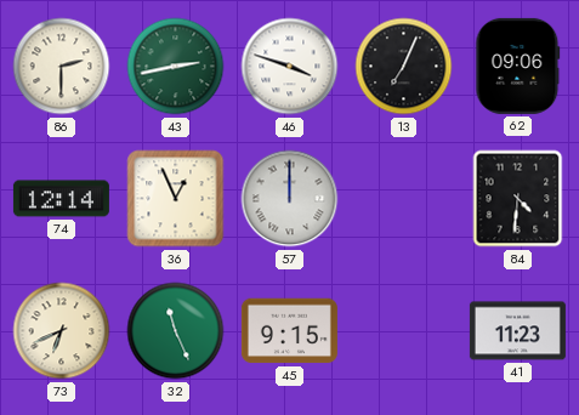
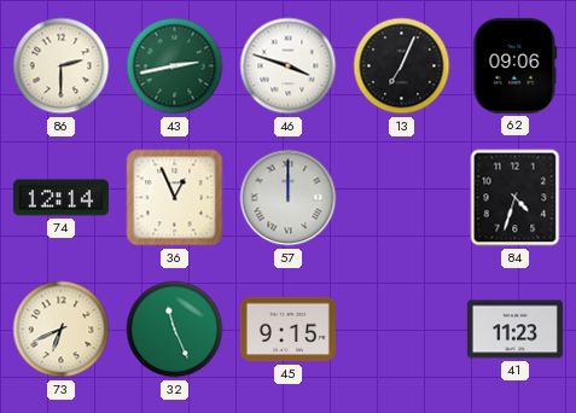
84: 4:31 -> 4:33
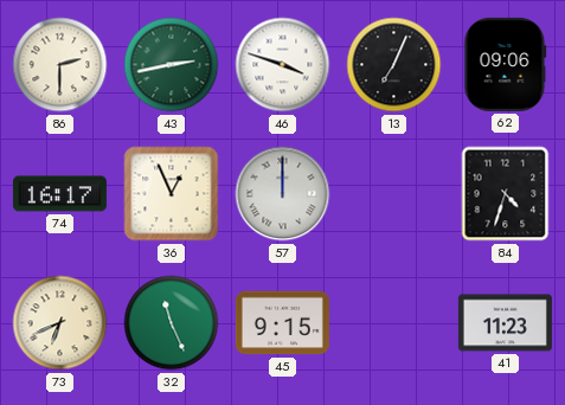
74: 12:14 -> 16:17
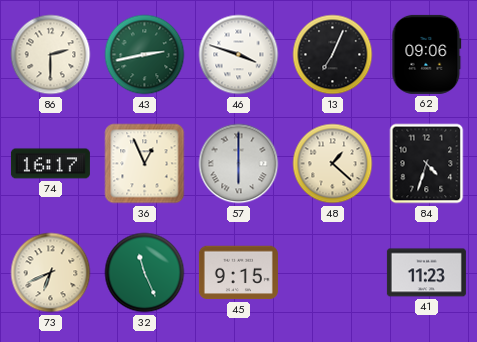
57: 12:00 -> 6:00
48: none -> 1:22
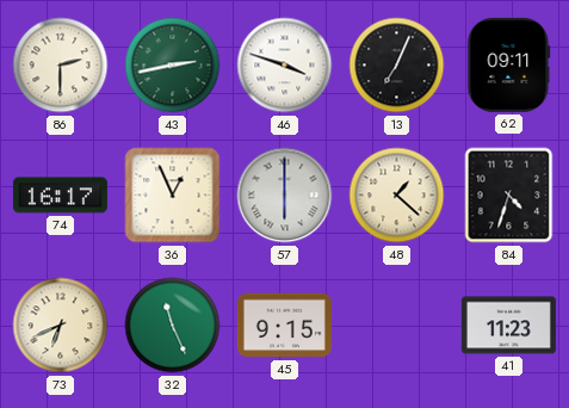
62: 09:06 -> 09:11
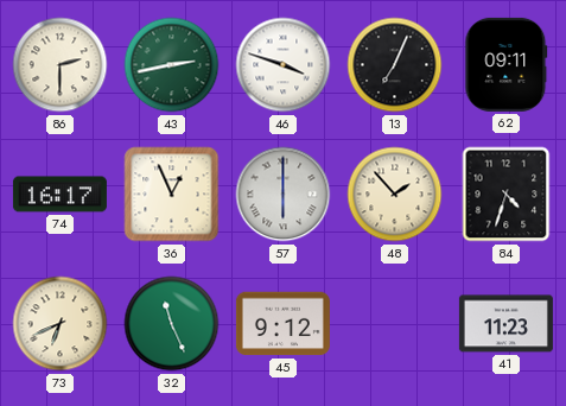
48: 1:22 -> 1:53
45: 9:15 -> 9:12
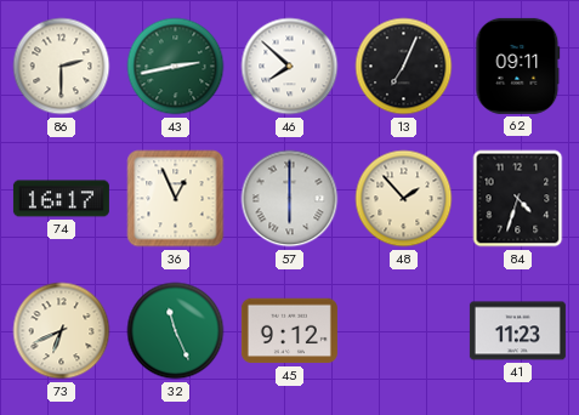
46: 3:48 -> 7:52
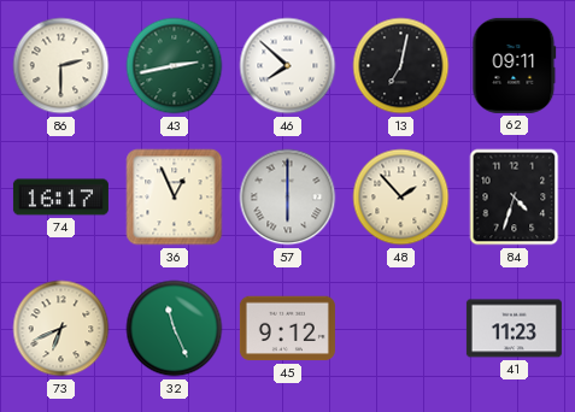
13: 7:04 -> 7:02
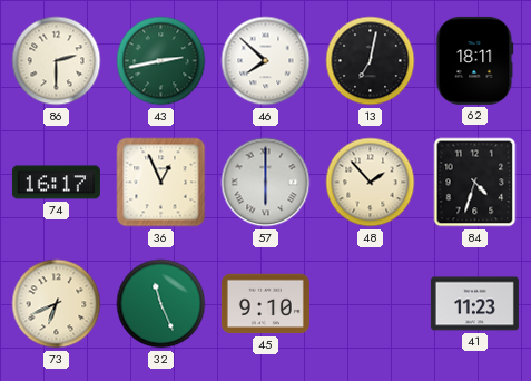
62: 09:11 -> 18:11
45: 9:12 -> 9:10
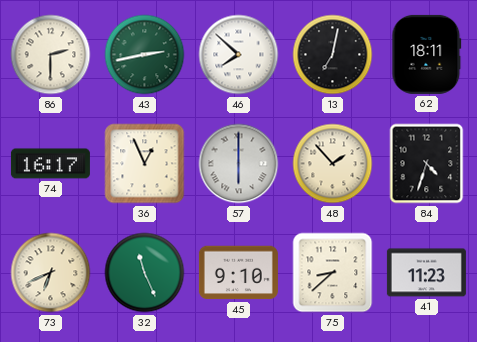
75: none -> 8:38
